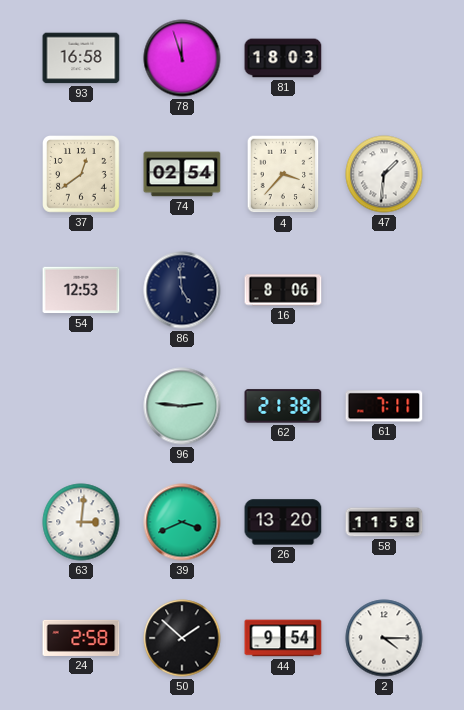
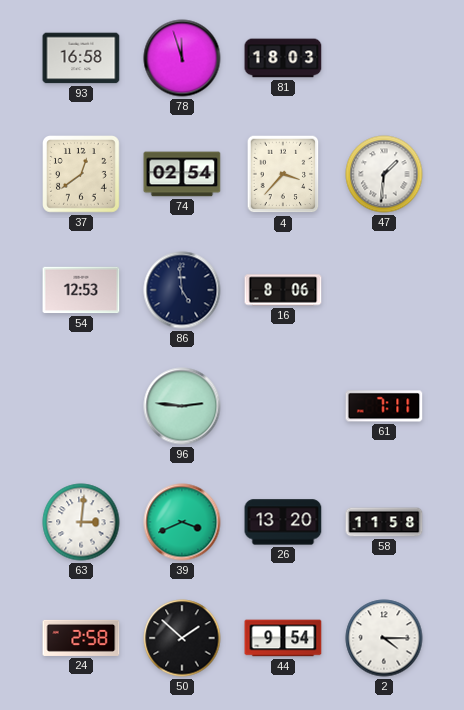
62: 21:38 -> none
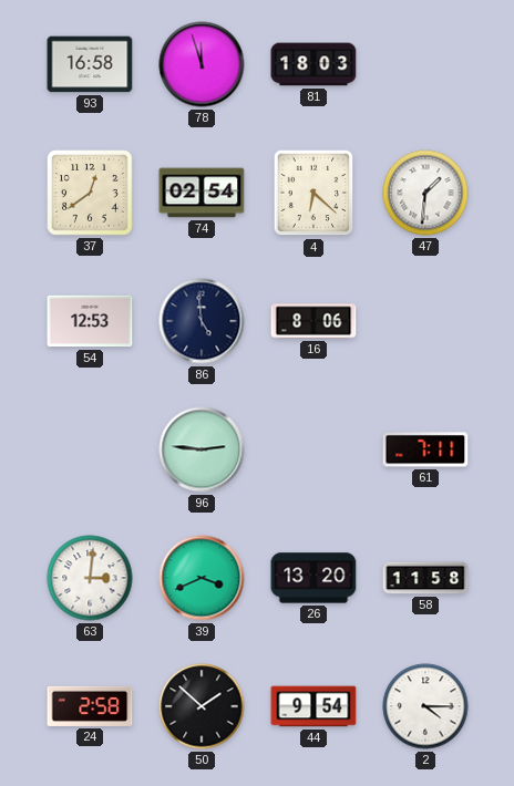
4: 3:37 -> 6:22
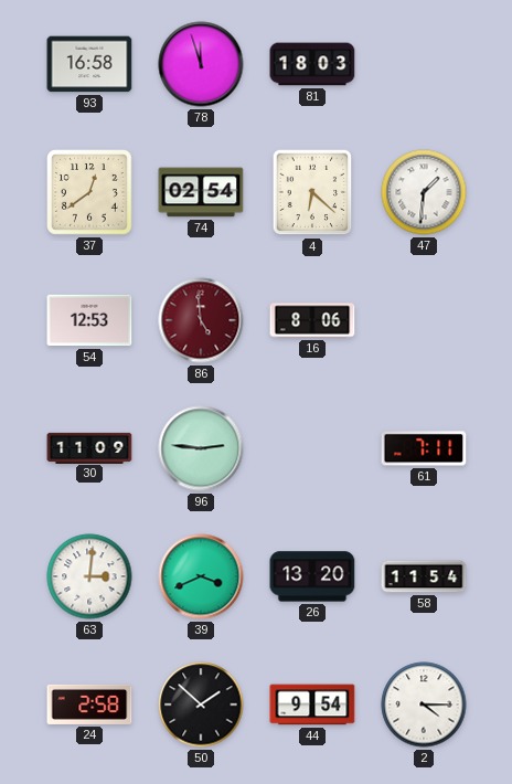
86 dial: navy -> burgundy
30: none -> 11:09
58: 11:58 -> 11:54
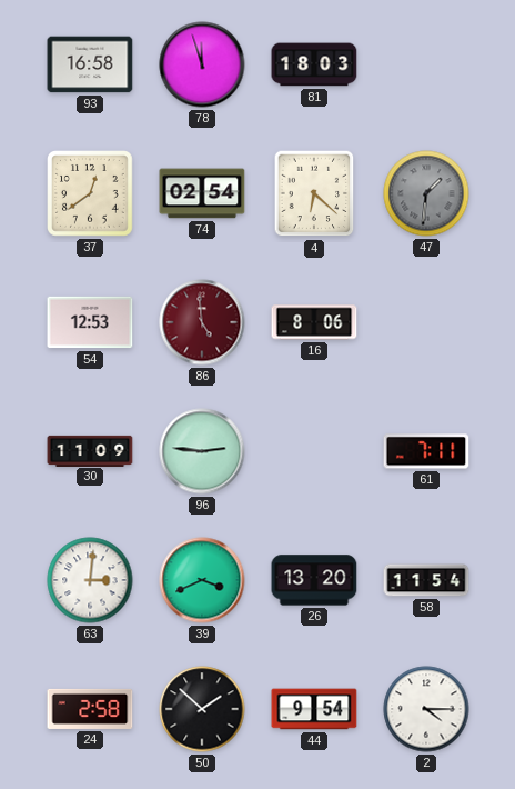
47 dial: white -> grey
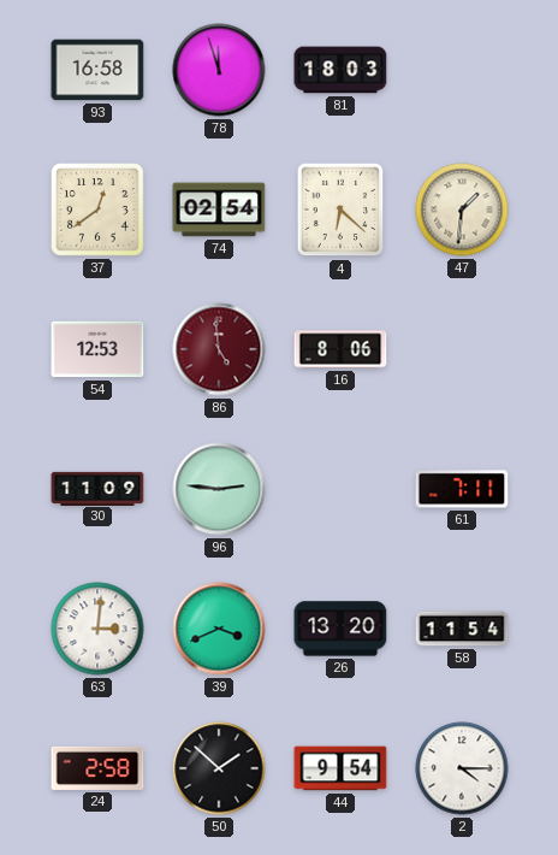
47 dial: grey -> cream
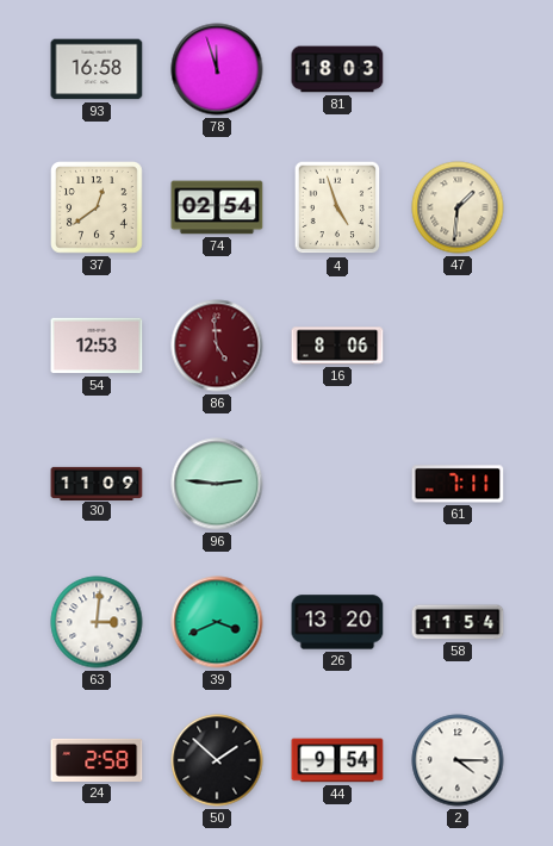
4: 6:22 -> 4:57
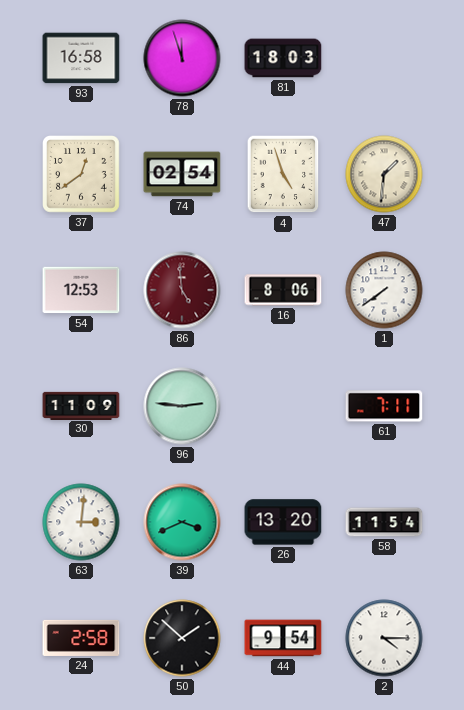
1: none -> 7:39
